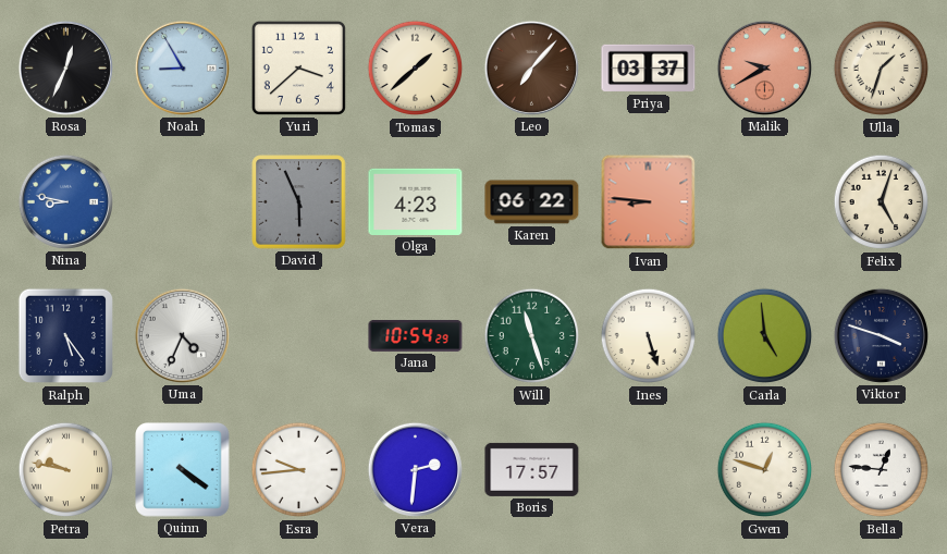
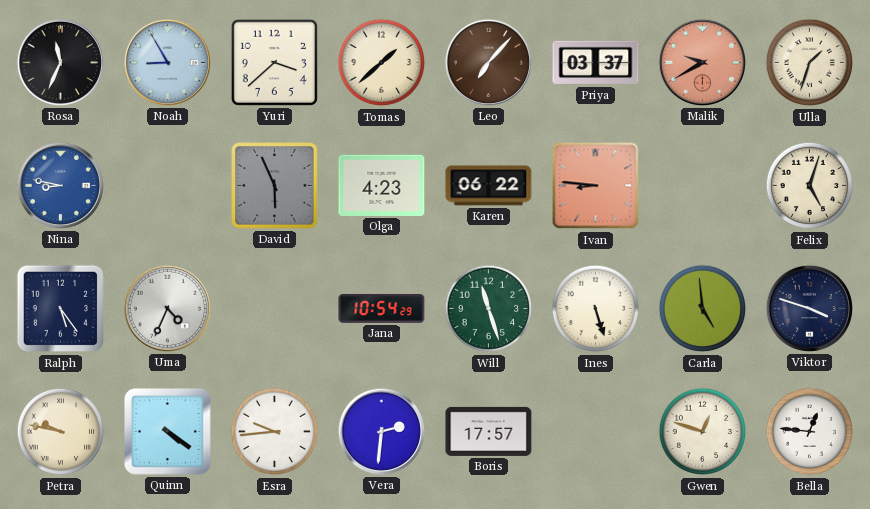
Rosa: 12:34 -> 11:34
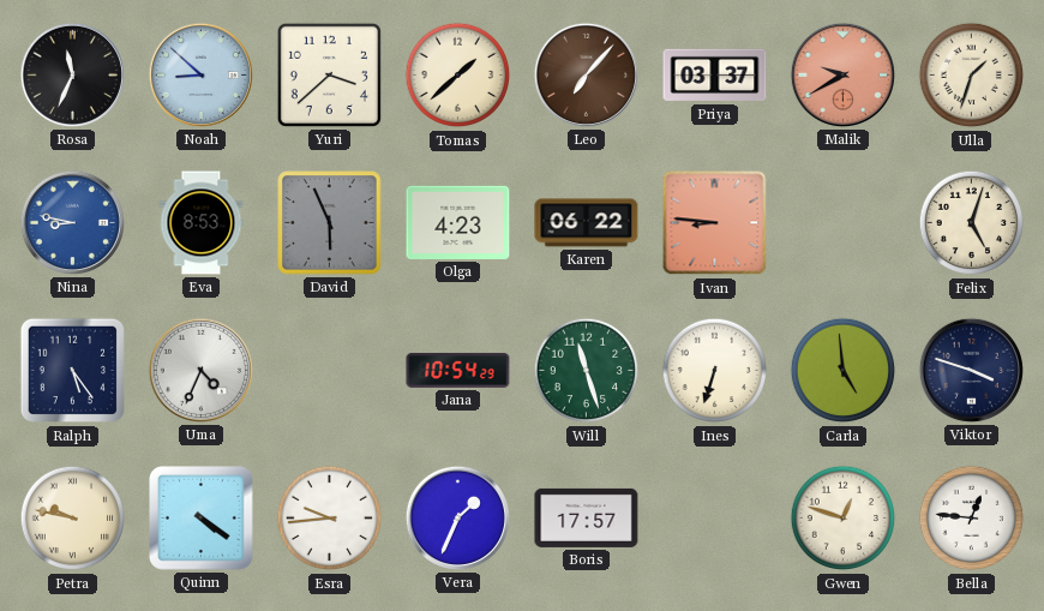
Noah: 8:55 -> 8:52
Eva: none -> 8:53
Ines: 5:27 -> 6:33
Vera: 2:31 -> 1:34
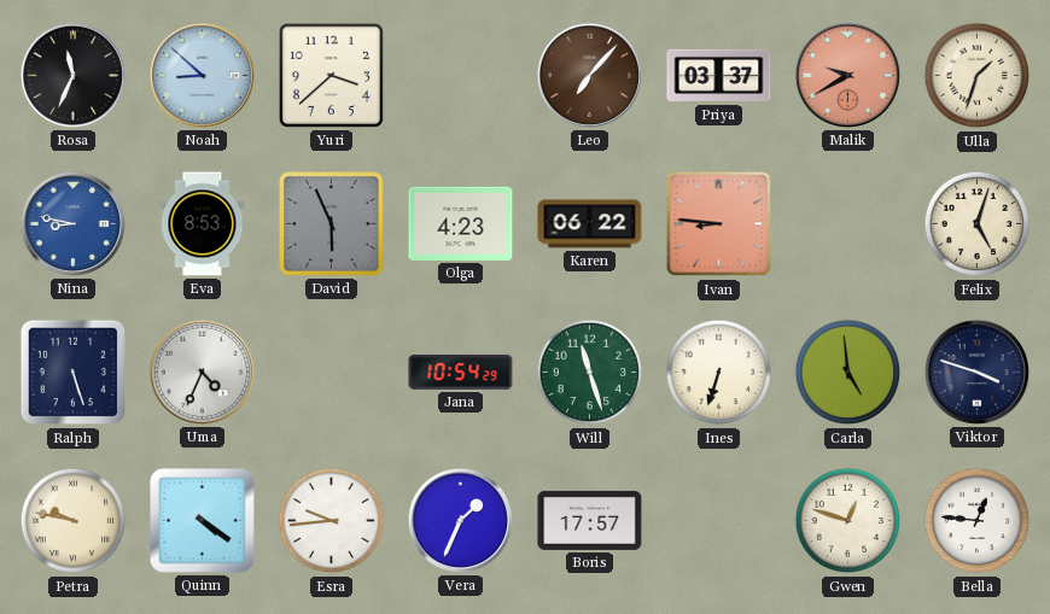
Tomas: 1:38 -> none
Ralph: 5:24 -> 5:27
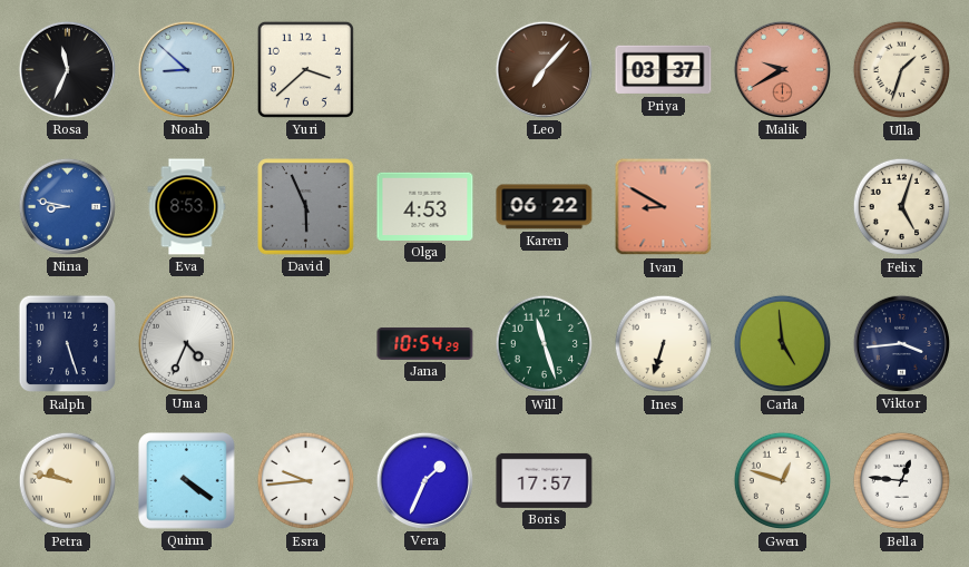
Olga: 4:23 -> 4:53
Ivan: 8:46 -> 8:50
Viktor: 3:48 -> 3:44
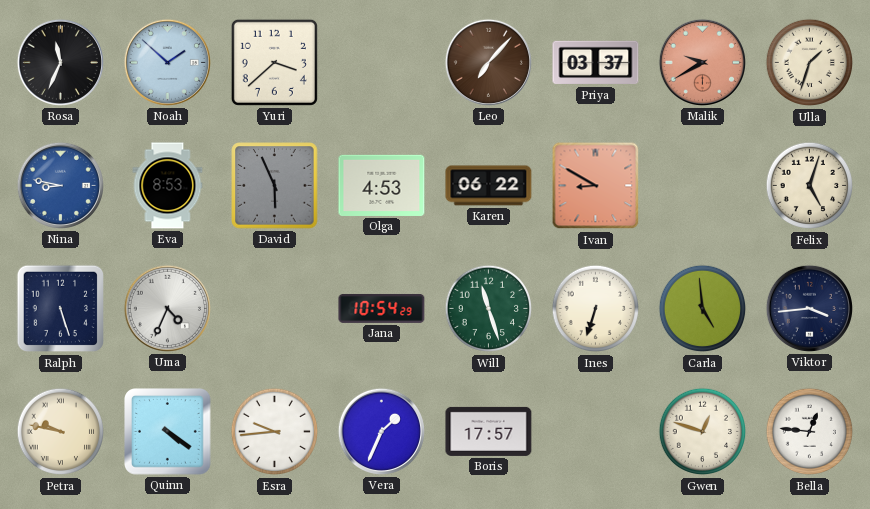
Noah: 8:52 -> 1:52
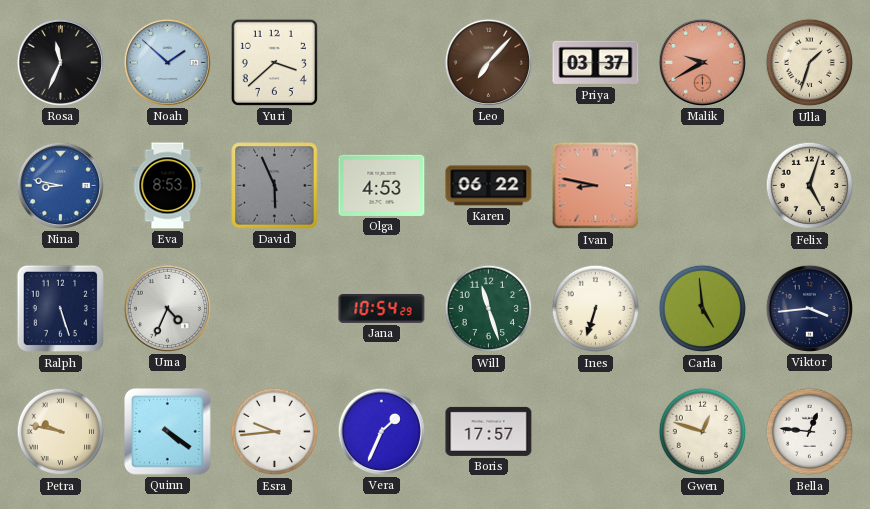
Ivan: 8:50 -> 8:47
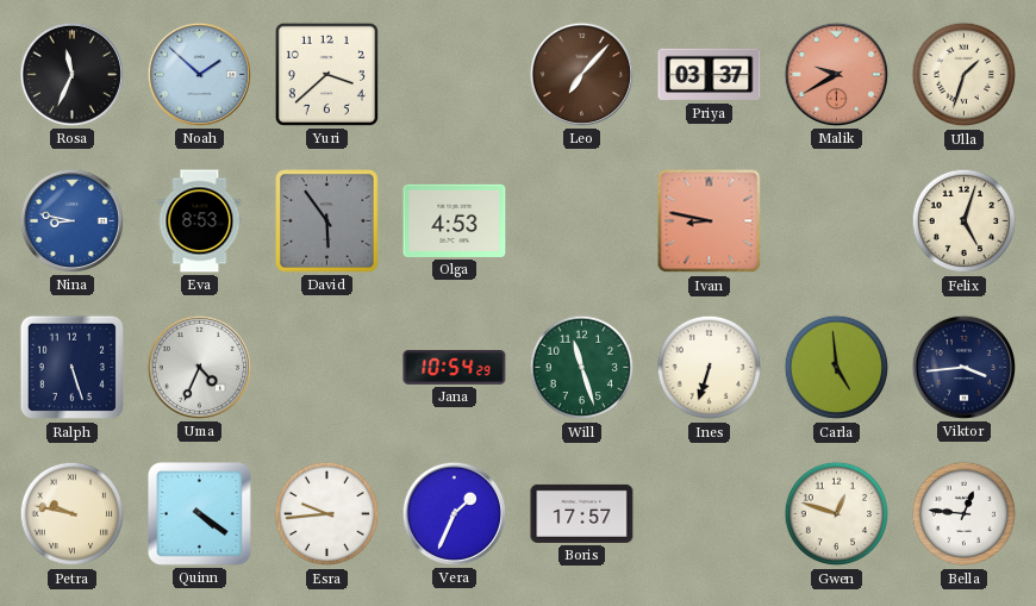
David: 5:56 -> 5:54
Karen: 06:22 -> none
